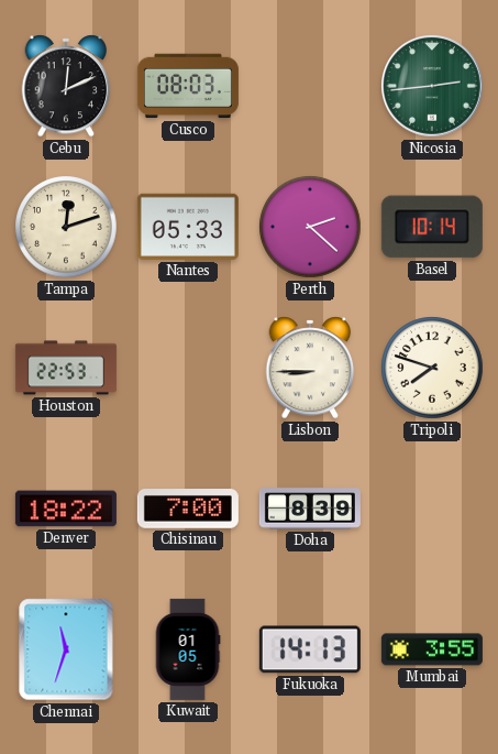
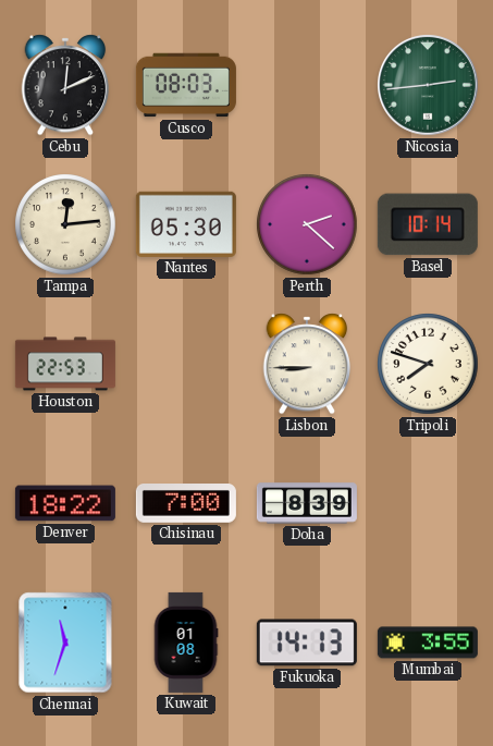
Tampa: 12:12 -> 12:14
Nantes: 05:33 -> 05:30
Kuwait: 01:05 -> 01:08
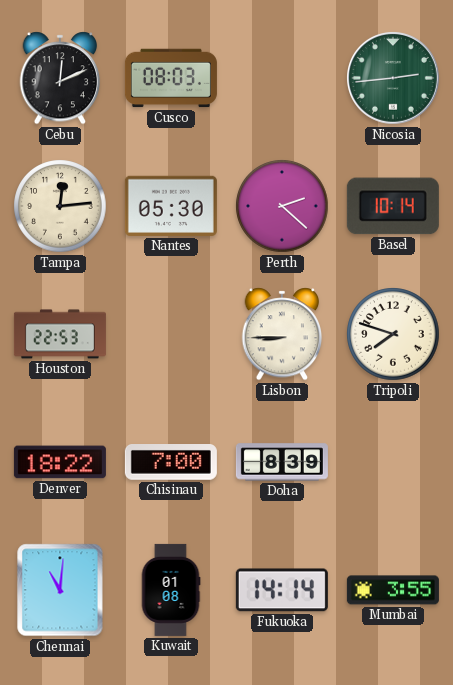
Chennai: 11:33 -> 11:01
Fukuoka: 14:13 -> 14:14
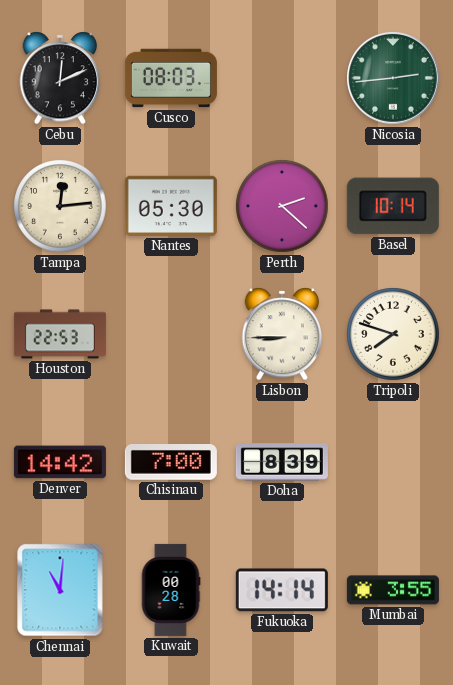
Denver: 18:22 -> 14:42
Kuwait: 01:08 -> 00:28
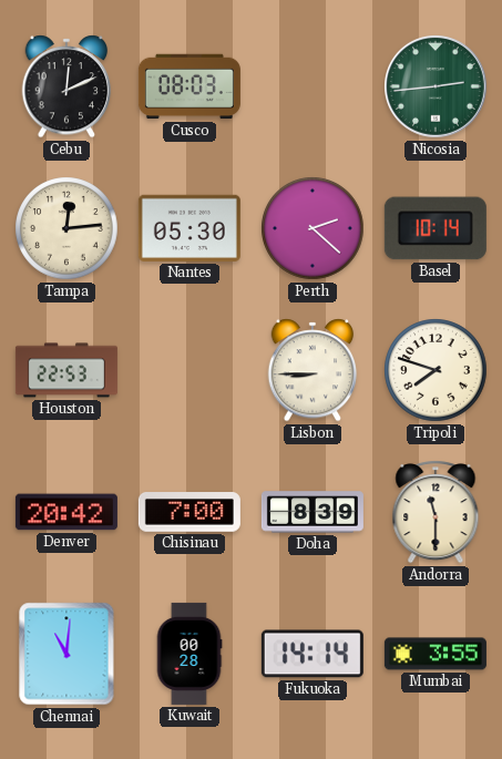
Denver: 14:42 -> 20:42
Andorra: none -> 11:30
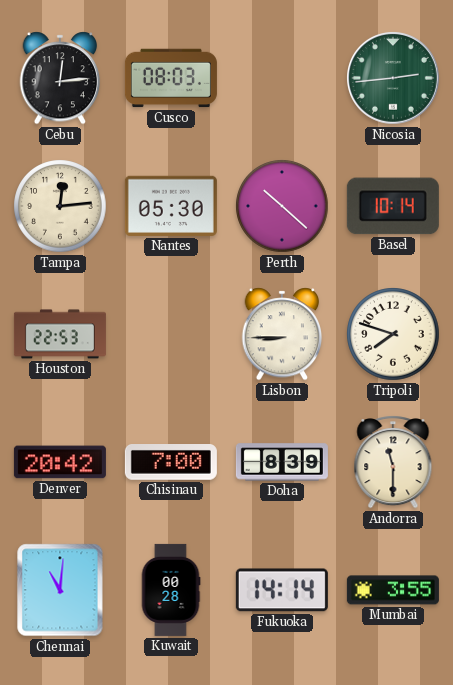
Cebu: 12:11 -> 12:14
Perth: 2:22 -> 10:22
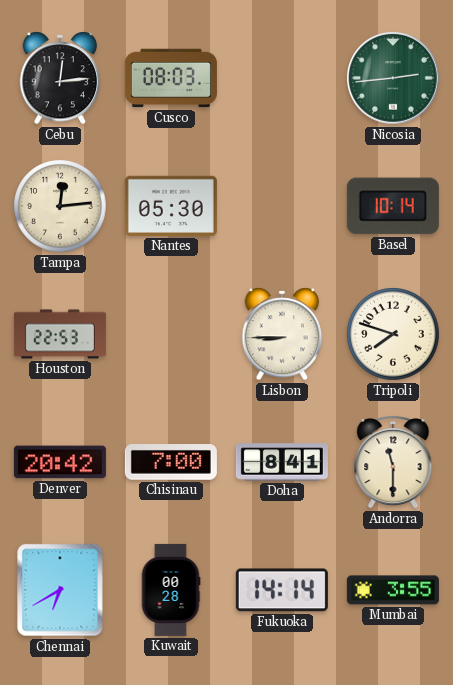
Perth: 10:22 -> none
Doha: 8:39 -> 8:41
Chennai: 11:01 -> 6:40
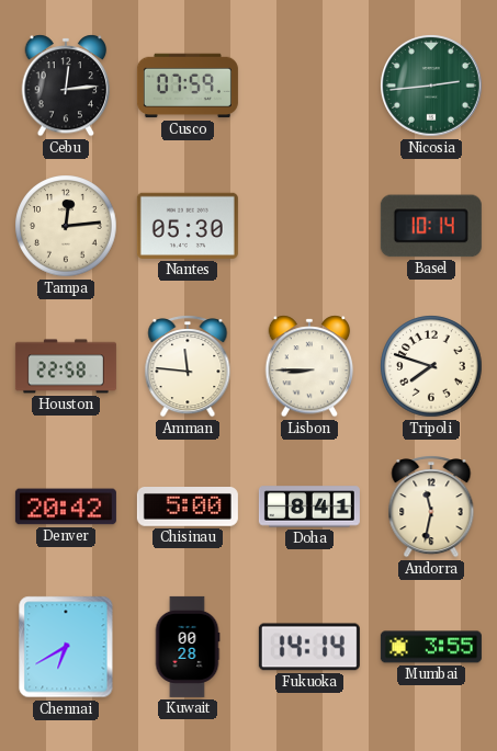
Cusco: 08:03 -> 07:59
Houston: 22:53 -> 22:58
Amman: none -> 11:46
Chisinau: 7:00 -> 5:00
Andorra: 11:30 -> 11:32
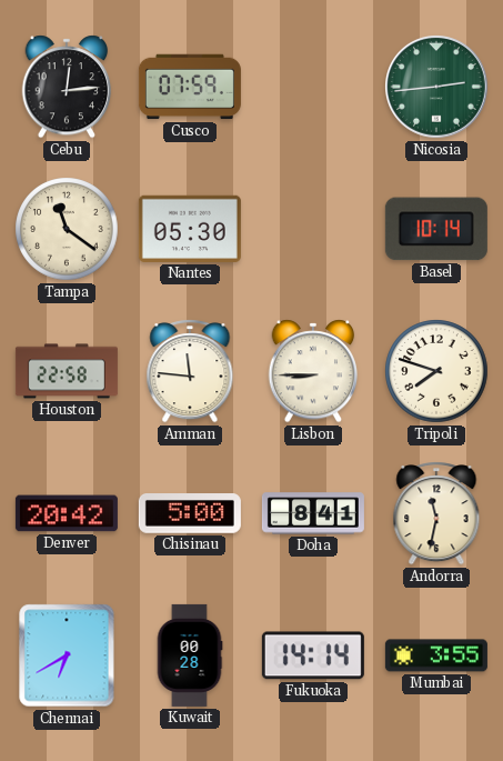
Tampa: 12:14 -> 11:21
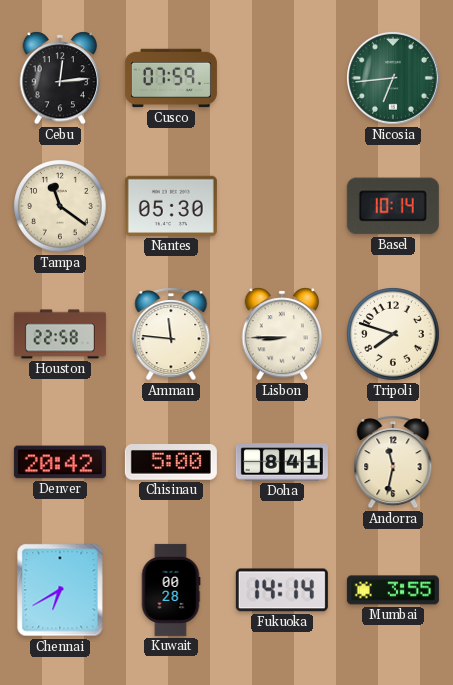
Nicosia: 2:44 -> 6:44
